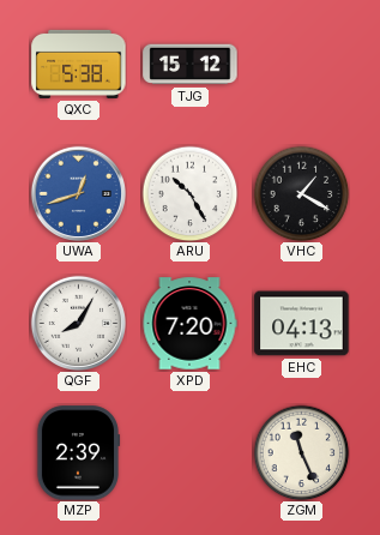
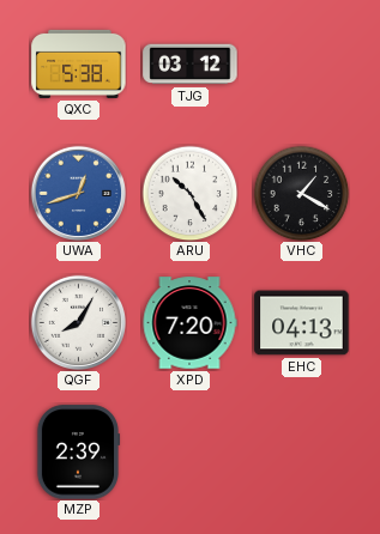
TJG: 15:12 -> 03:12
ZGM: 11:26 -> none
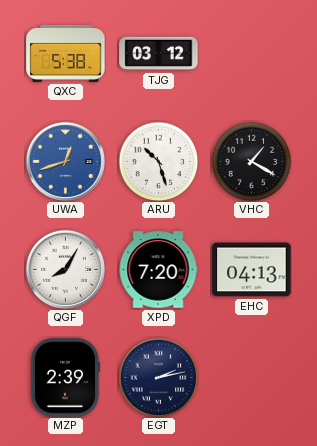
ARU: 10:25 -> 10:27
EGT: none -> 2:13
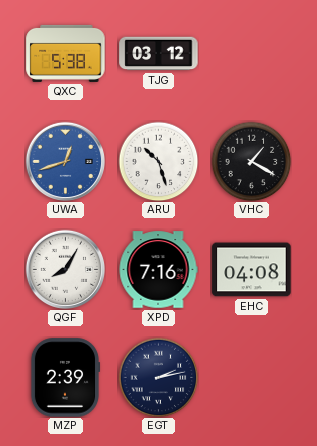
XPD: 7:20 -> 7:16
EHC: 04:13 -> 04:08
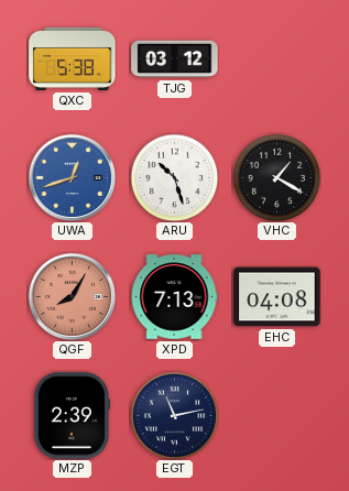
QGF dial: white -> salmon
XPD: 7:16 -> 7:13
EGT: 2:13 -> 11:13
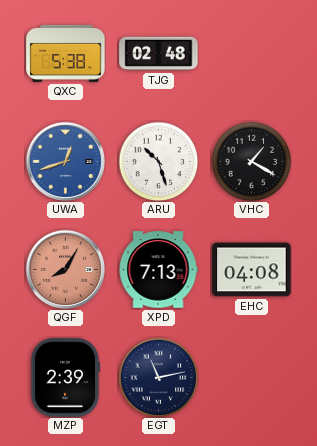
TJG: 03:12 -> 02:48
